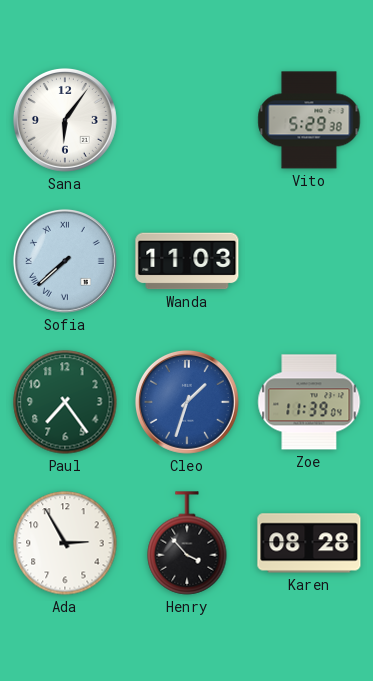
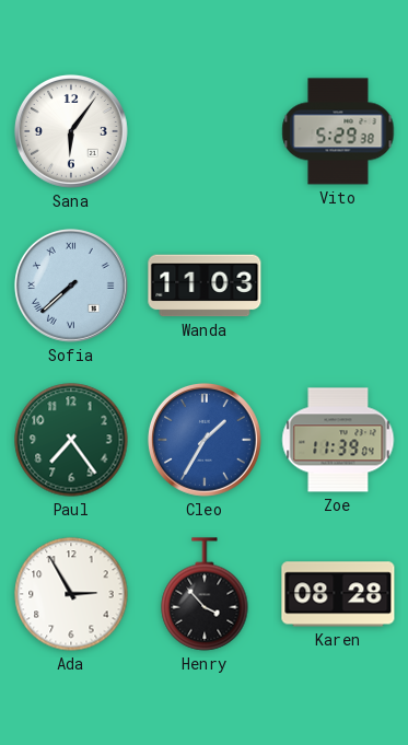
Cleo: 1:33 -> 1:35
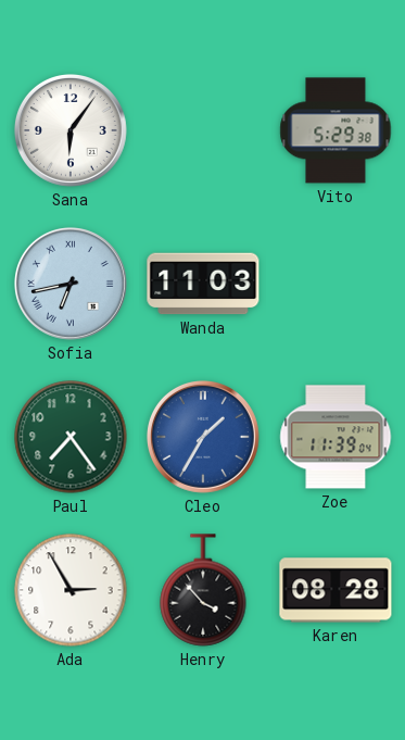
Sofia: 7:38 -> 6:43
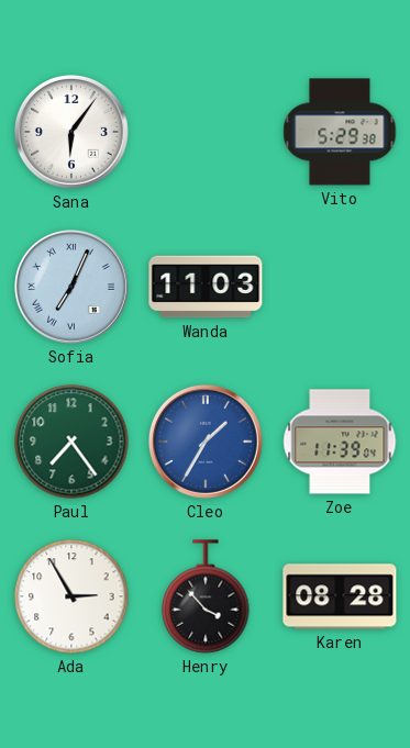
Sofia: 6:43 -> 7:04
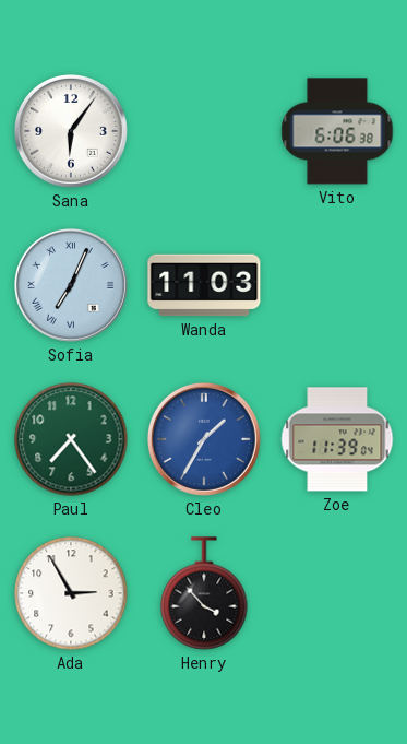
Vito: 5:29 -> 6:06
Karen: 08:28 -> none
